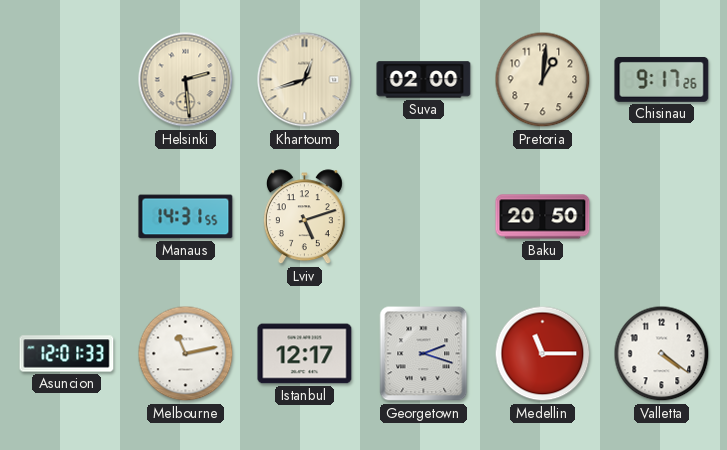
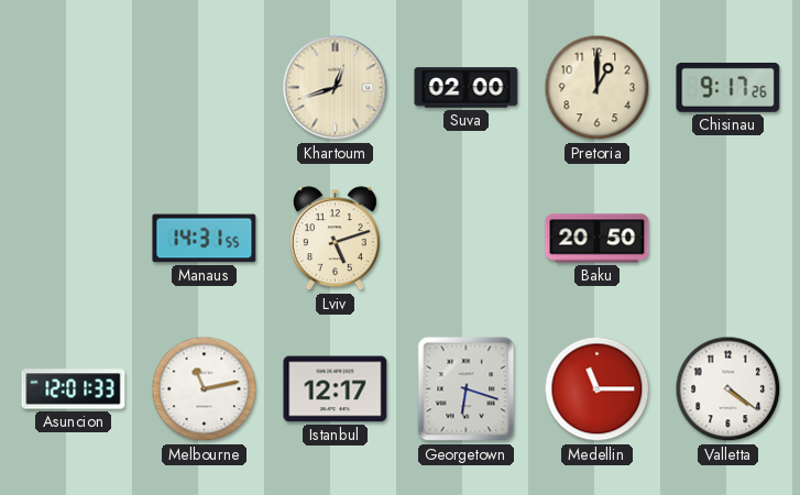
Helsinki: 2:29 -> none
Pretoria: 1:01 -> 1:00
Georgetown: 2:18 -> 6:18
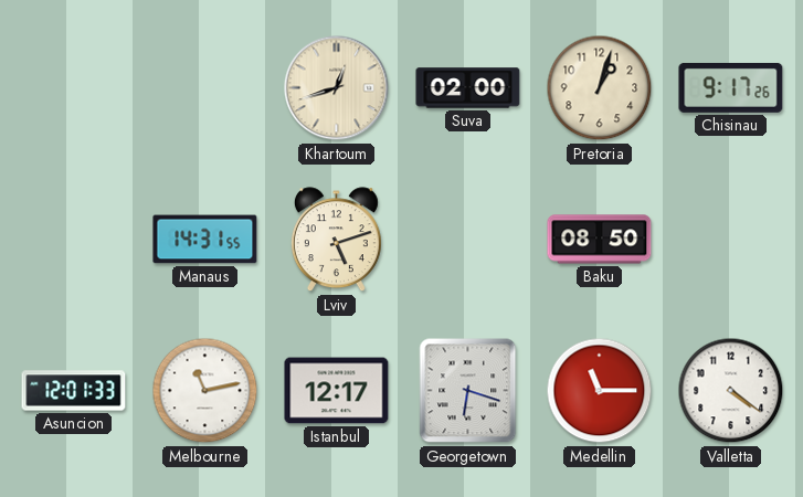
Pretoria: 1:00 -> 1:03
Baku: 20:50 -> 08:50
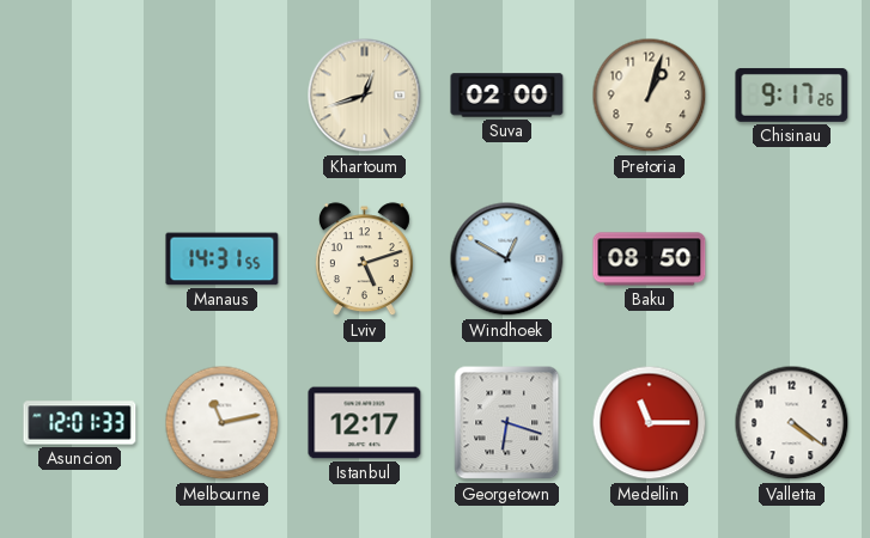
Windhoek: none -> 12:50
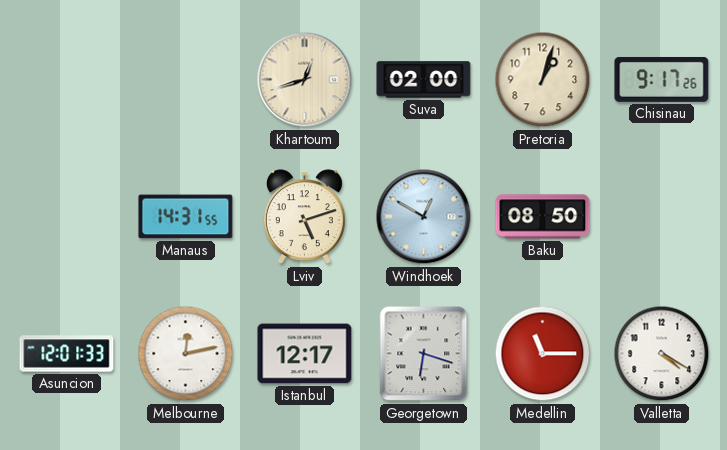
Melbourne: 11:13 -> 12:13
Valletta: 4:21 -> 4:20
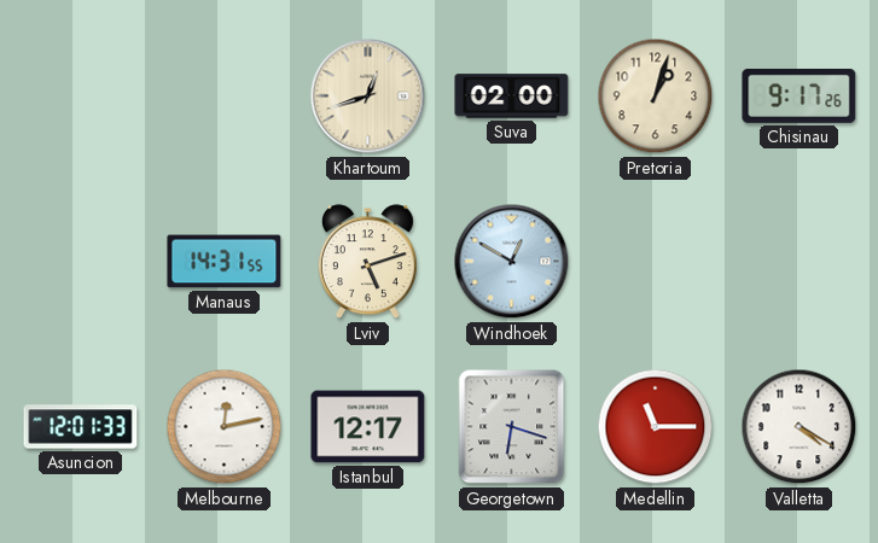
Baku: 08:50 -> none
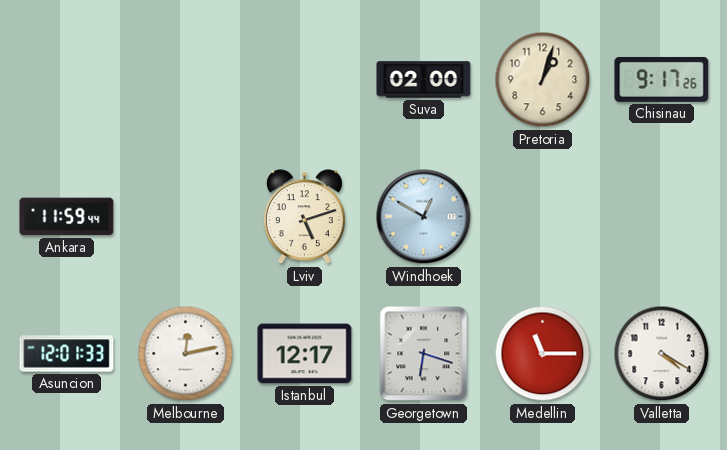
Khartoum: 12:42 -> none
Ankara: none -> 11:59
Manaus: 14:31 -> none
